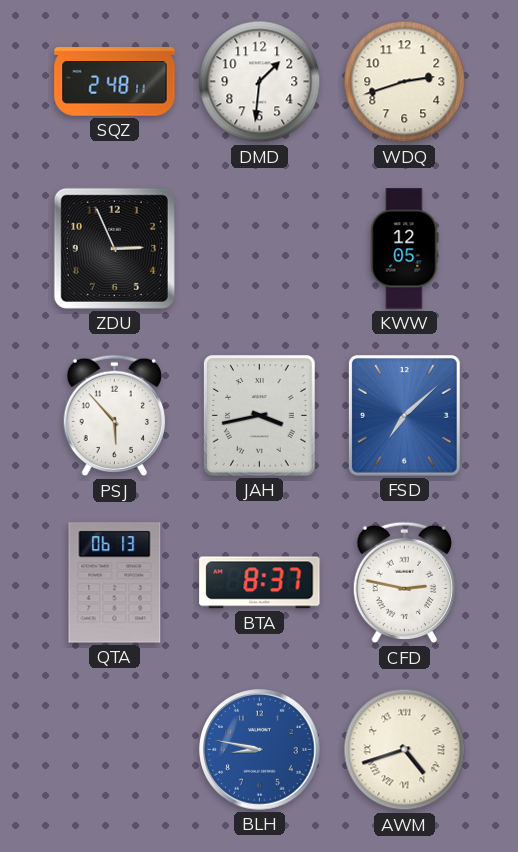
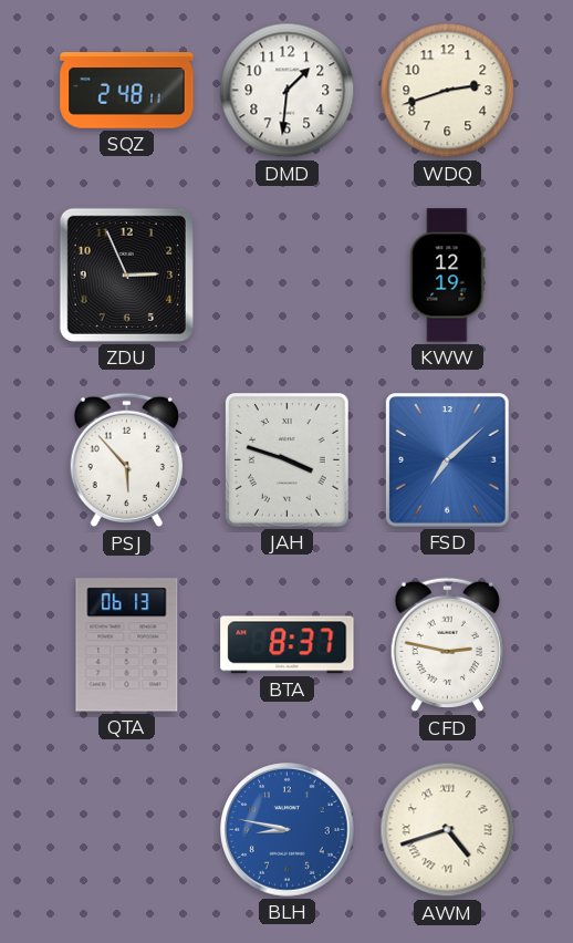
KWW: 12:05 -> 12:19
JAH: 3:43 -> 3:48
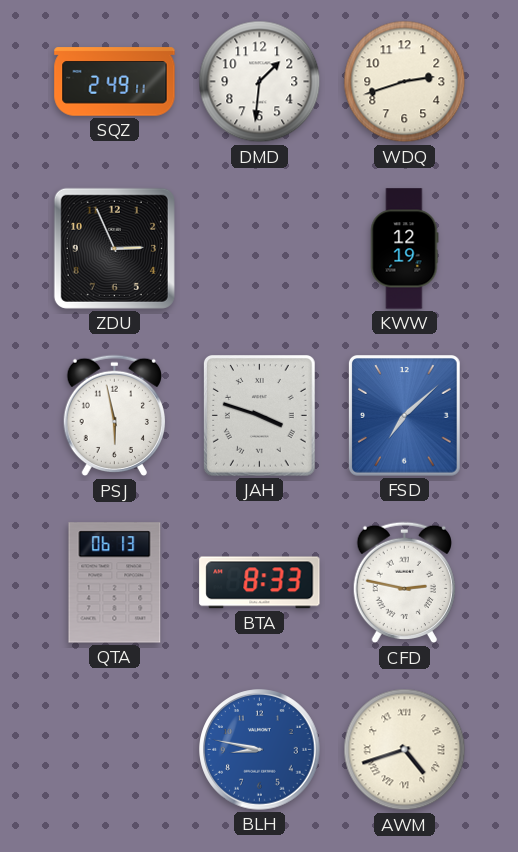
SQZ: 2:48 -> 2:49
PSJ: 5:53 -> 5:58
BTA: 8:37 -> 8:33
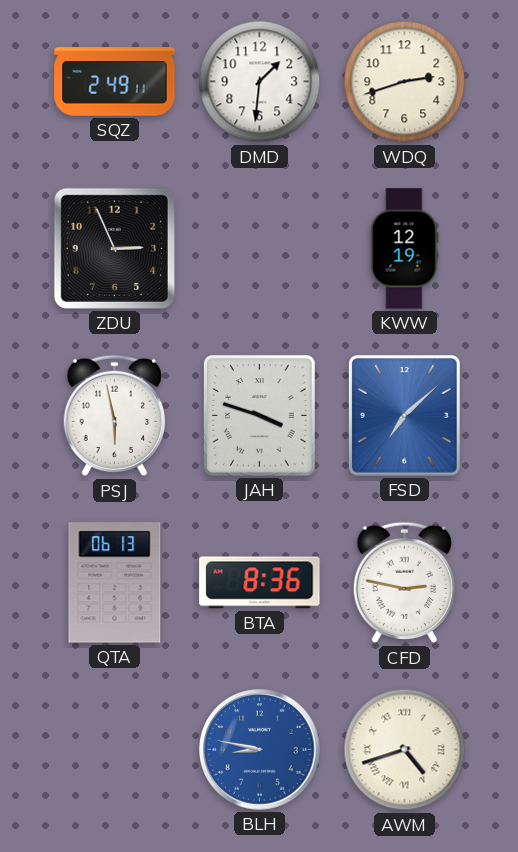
BTA: 8:33 -> 8:36
